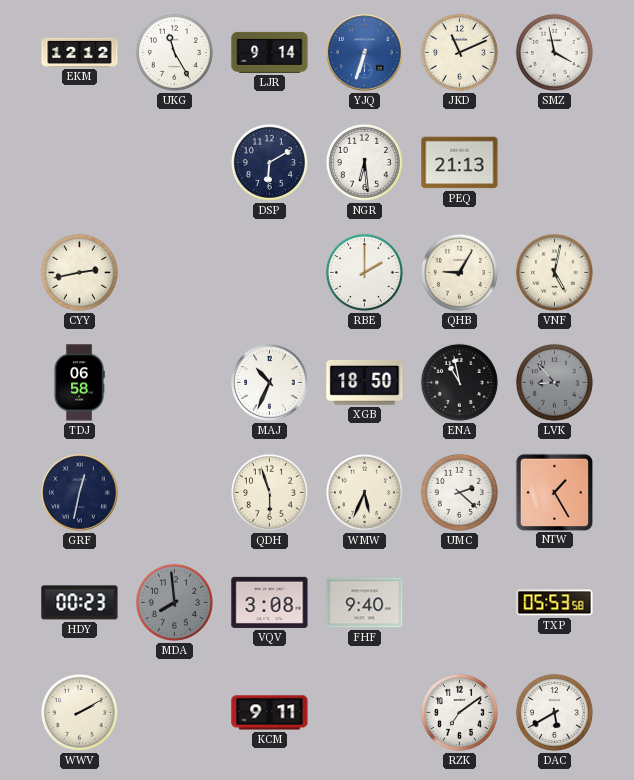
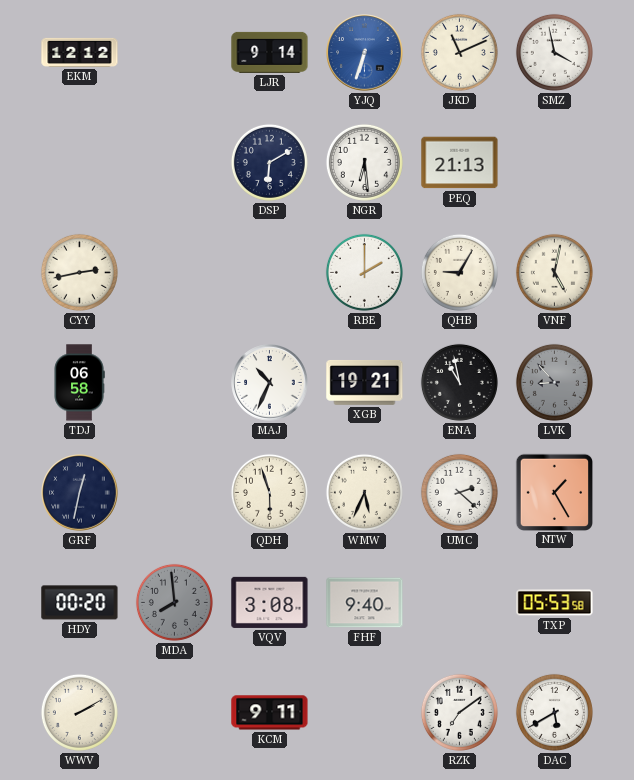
UKG: 11:25 -> none
XGB: 18:50 -> 19:21
HDY: 00:23 -> 00:20
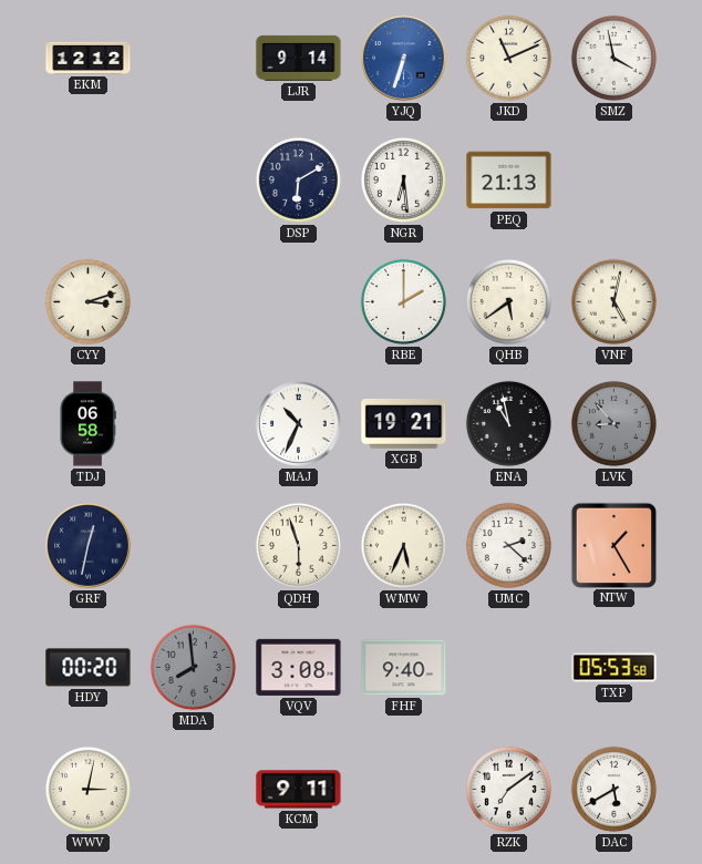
CYY: 2:43 -> 3:12
QHB: 9:05 -> 5:39
WWV: 2:10 -> 3:02
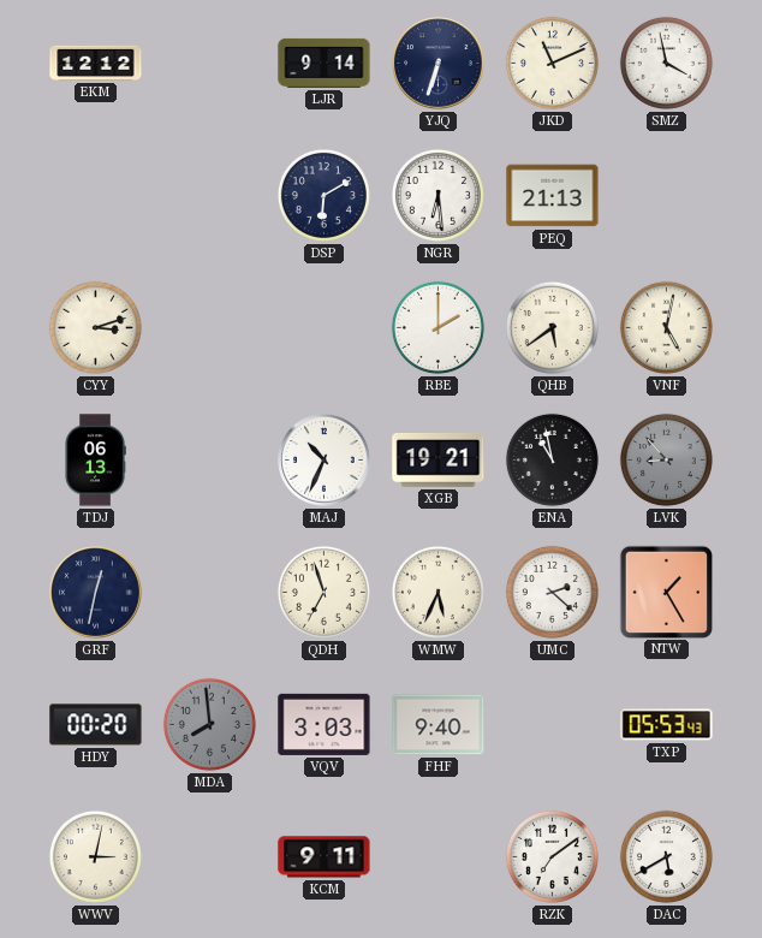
YJQ dial: blue -> navy
TDJ: 06:58 -> 06:13
QDH: 5:57 -> 6:57
VQV: 3:08 -> 3:03
TXP: 05:53:58 -> 05:53:43
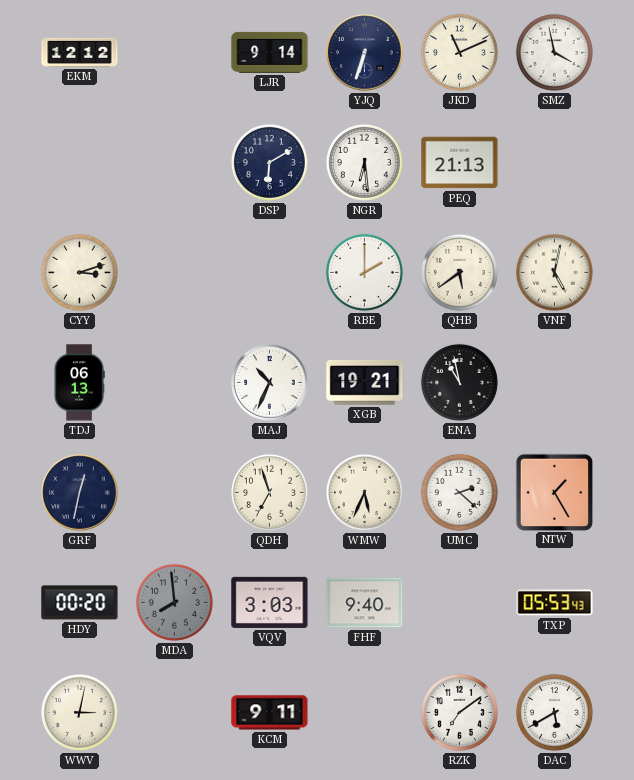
LVK: 8:53 -> none
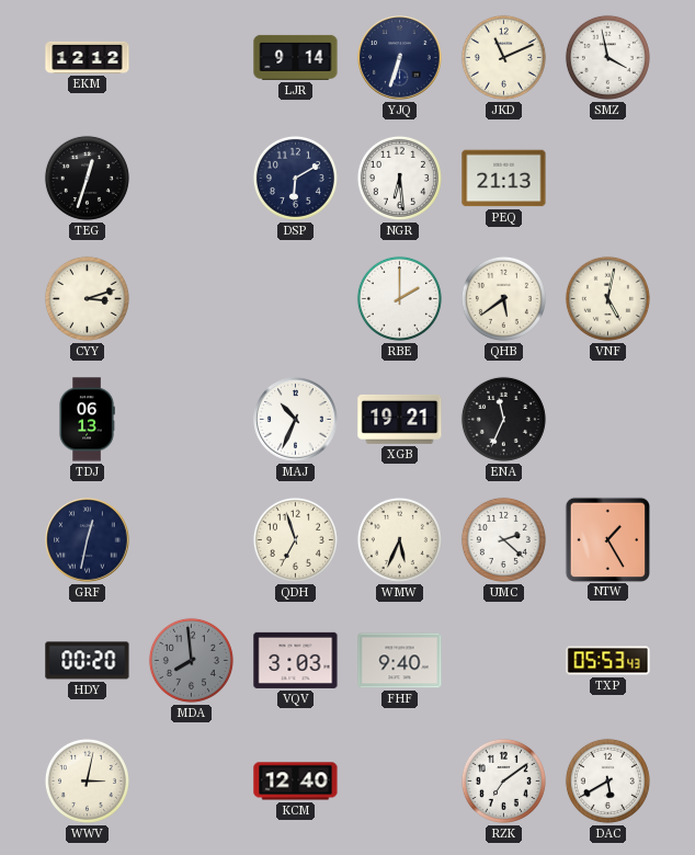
TEG: none -> 12:33
ENA: 10:58 -> 11:34
KCM: 9:11 -> 12:40
